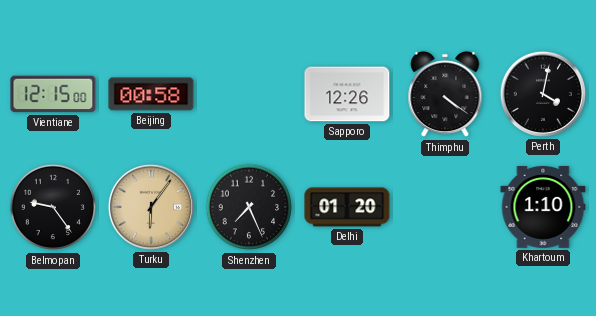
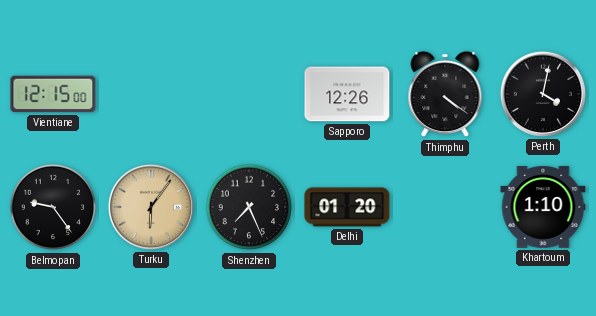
Beijing: 00:58 -> none
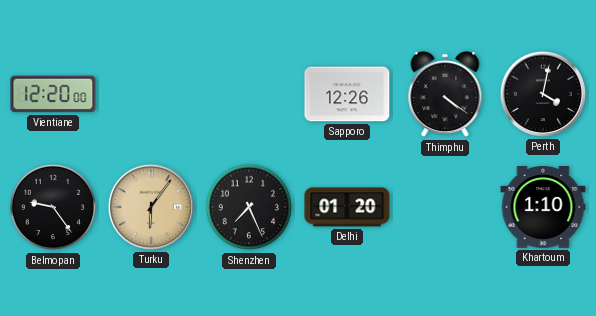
Vientiane: 12:15 -> 12:20
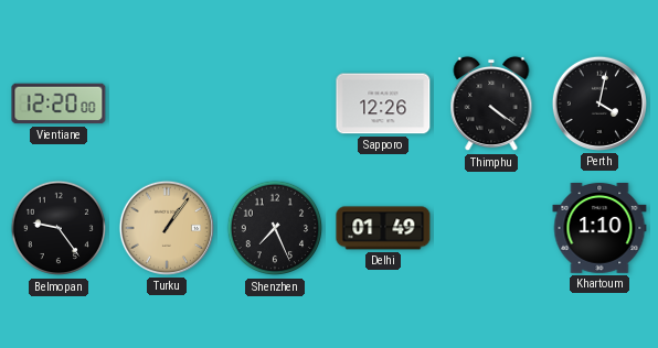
Turku: 6:06 -> 1:06
Delhi: 01:20 -> 01:49
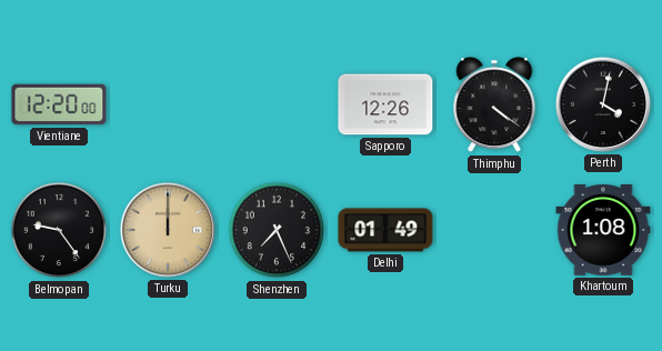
Turku: 1:06 -> 12:00
Khartoum: 1:10 -> 1:08
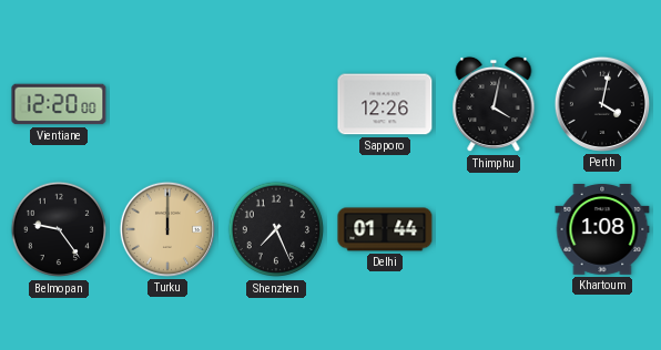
Thimphu: 4:21 -> 4:02
Delhi: 01:49 -> 01:44
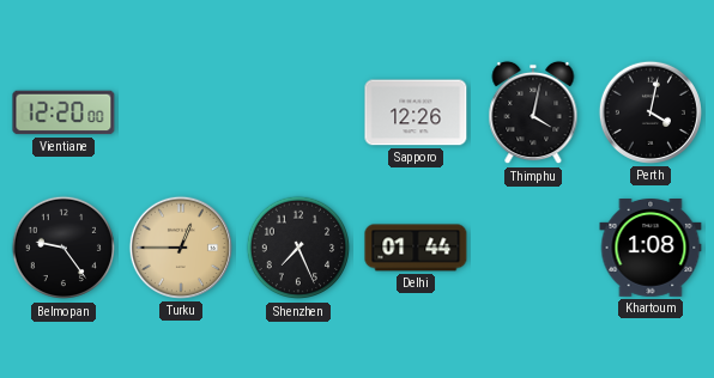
Turku: 12:00 -> 12:45
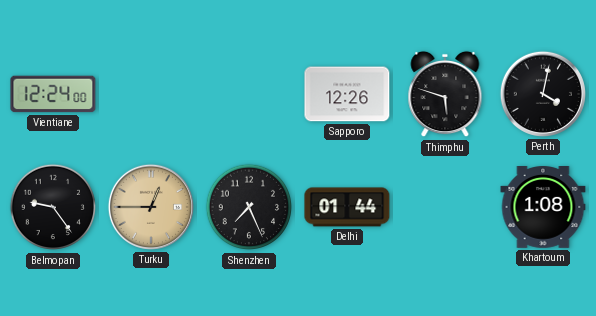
Vientiane: 12:20 -> 12:24
Thimphu: 4:02 -> 5:48
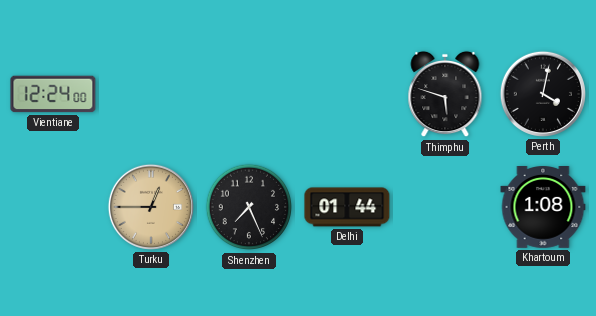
Sapporo: 12:26 -> none
Belmopan: 9:24 -> none
